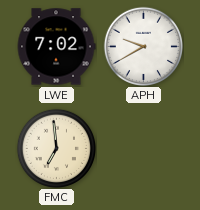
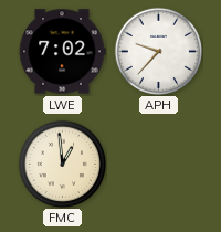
APH: 9:40 -> 9:37
FMC: 6:59 -> 12:59
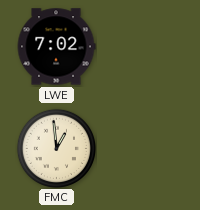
APH: 9:37 -> none
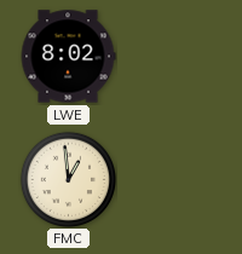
LWE: 7:02 -> 8:02
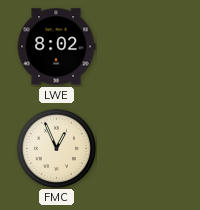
FMC: 12:59 -> 12:56
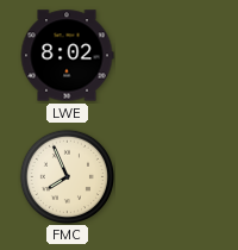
FMC: 12:56 -> 7:56
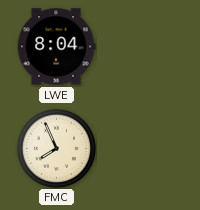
LWE: 8:02 -> 8:04
